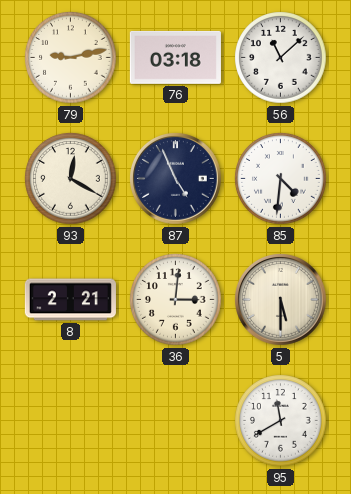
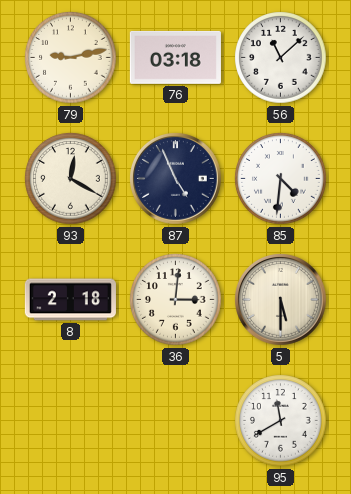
8: 2:21 -> 2:18
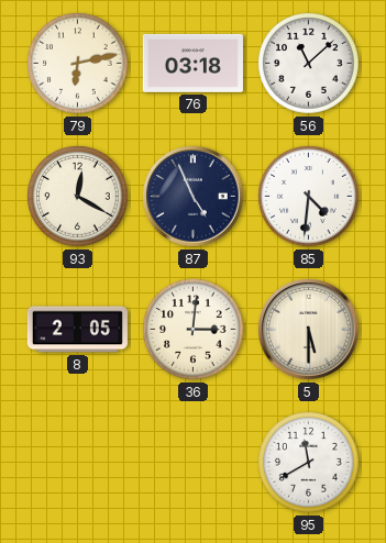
79: 9:13 -> 6:13
8: 2:18 -> 2:05
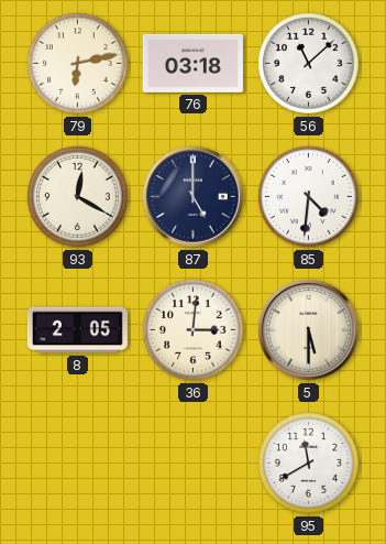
87: 4:56 -> 5:00
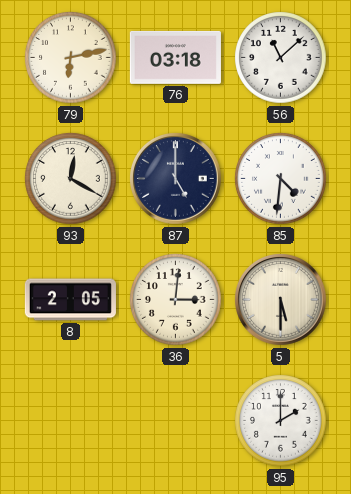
95: 11:40 -> 2:00
